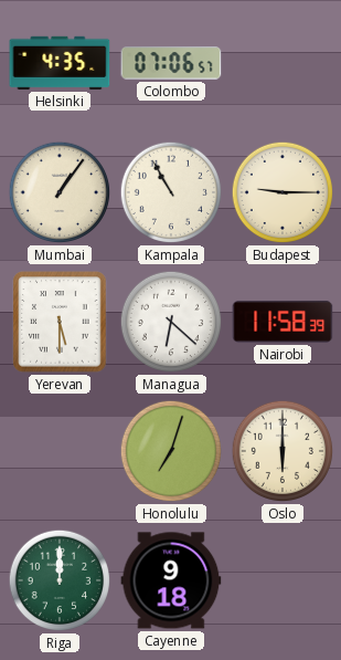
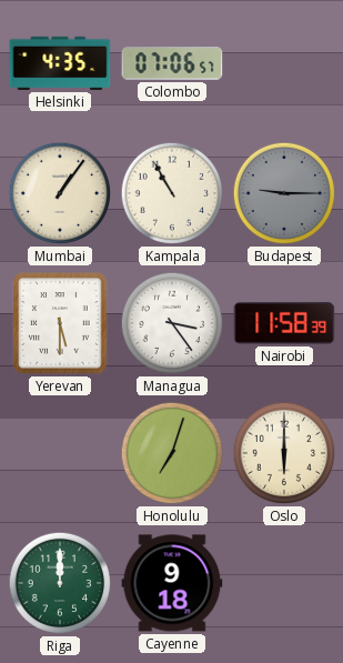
Budapest dial: cream -> grey
Managua: 6:22 -> 3:24
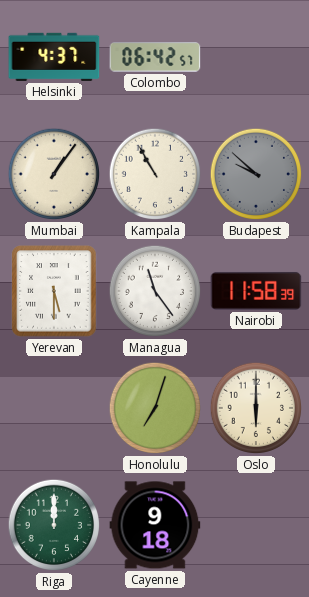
Helsinki: 4:35 -> 4:37
Colombo: 07:06 -> 06:42
Budapest: 9:15 -> 9:52
Managua: 3:24 -> 11:24
